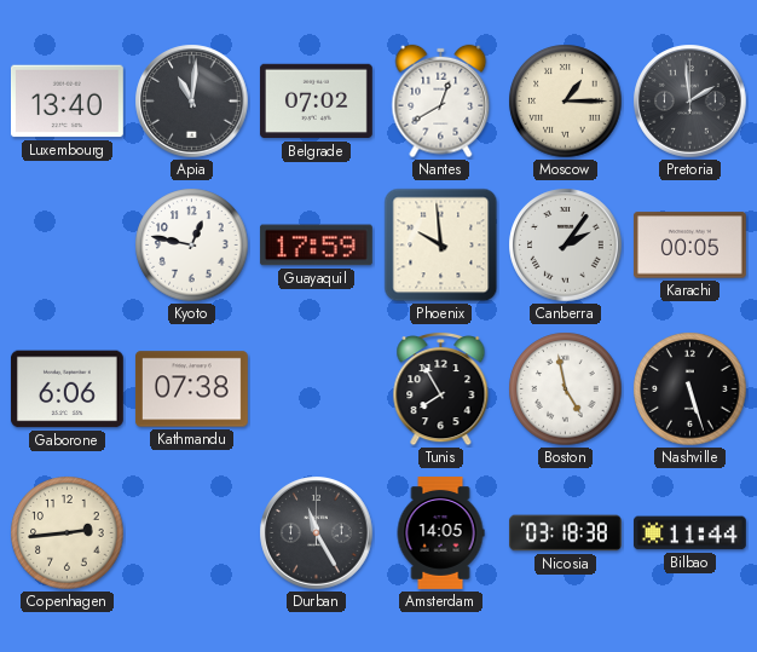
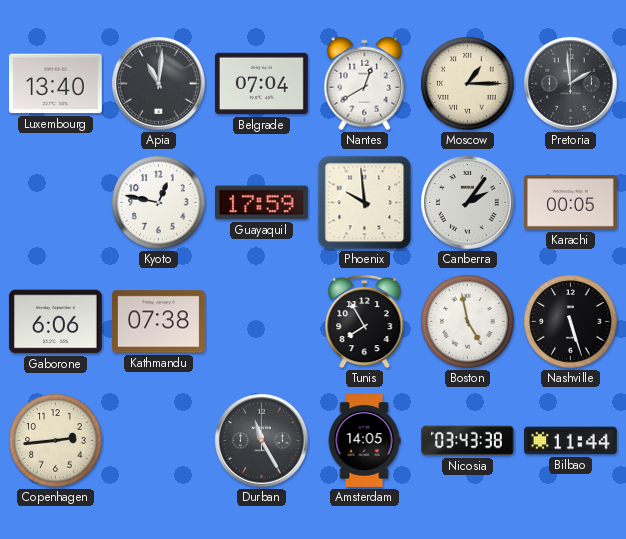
Belgrade: 07:02 -> 07:04
Nicosia: 03:18 -> 03:43
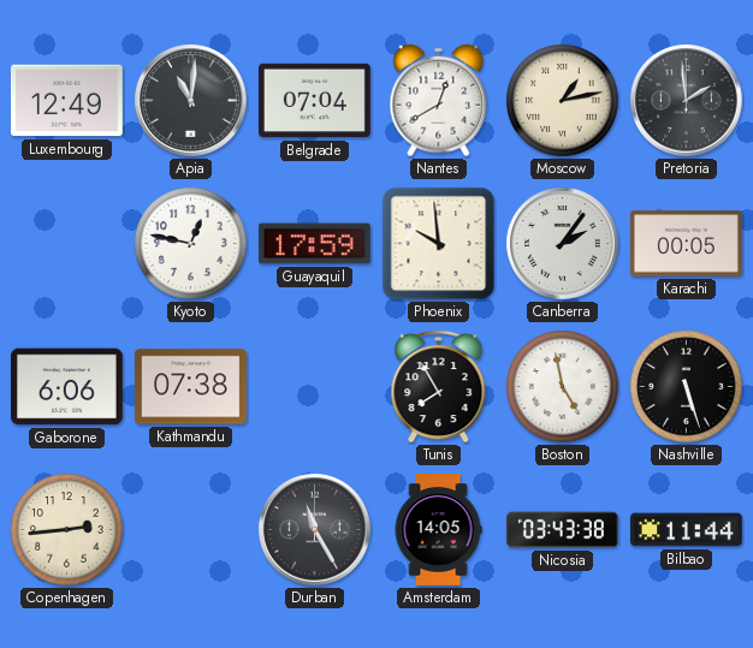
Luxembourg: 13:40 -> 12:49
Moscow: 1:15 -> 1:13
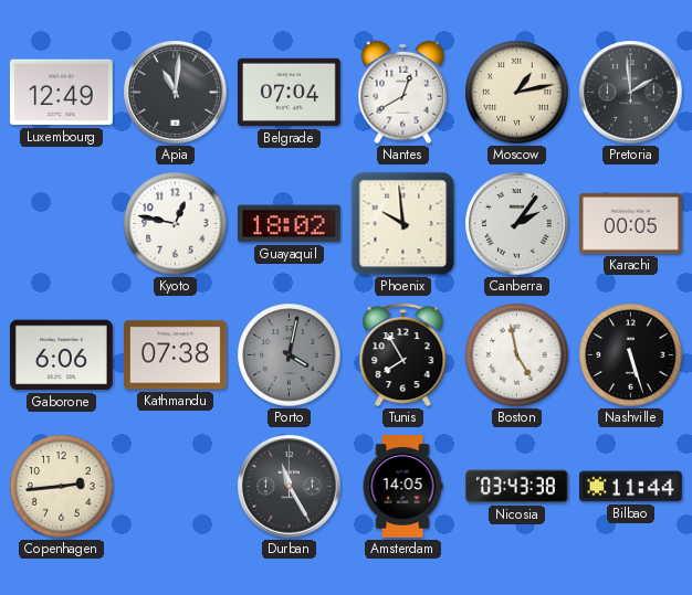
Guayaquil: 17:59 -> 18:02
Porto: none -> 4:02
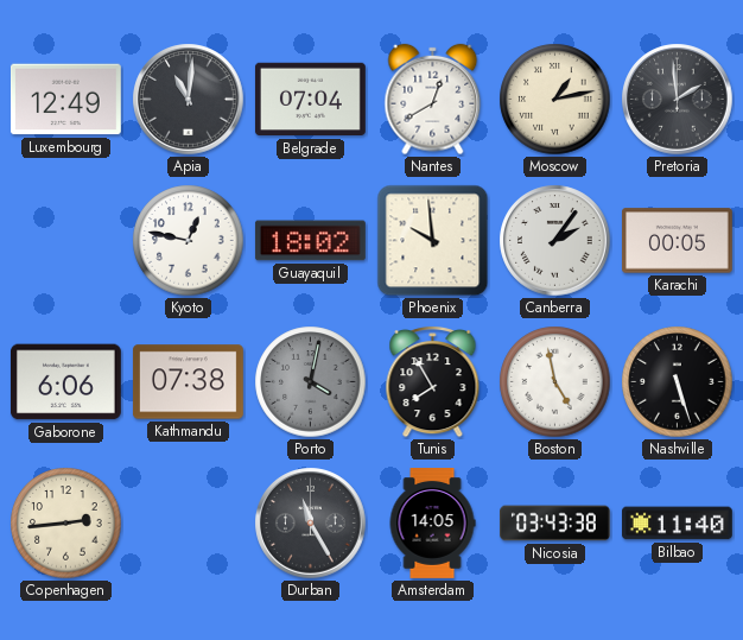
Bilbao: 11:44 -> 11:40
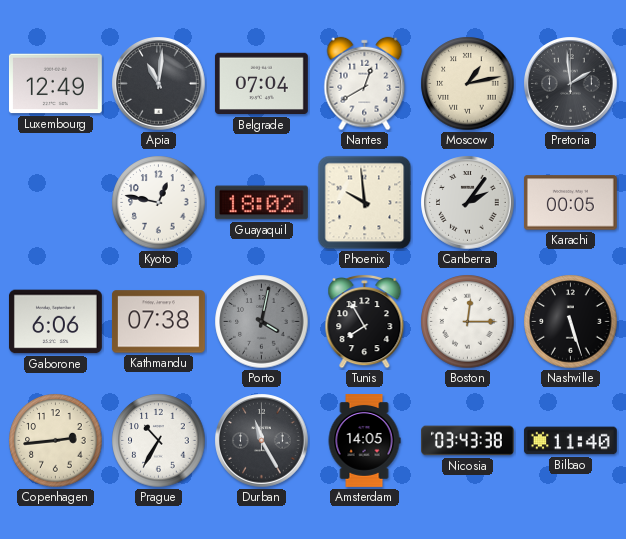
Boston: 4:58 -> 12:15
Prague: none -> 10:35
